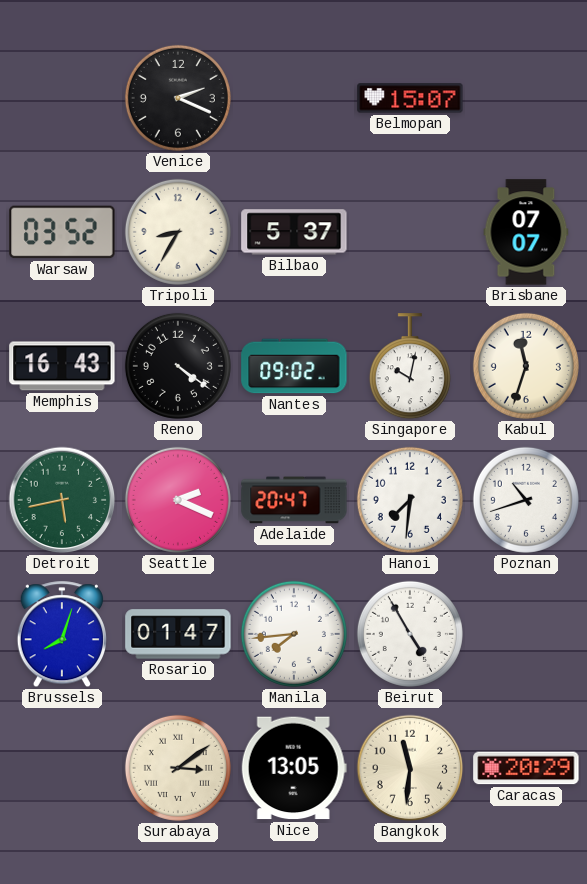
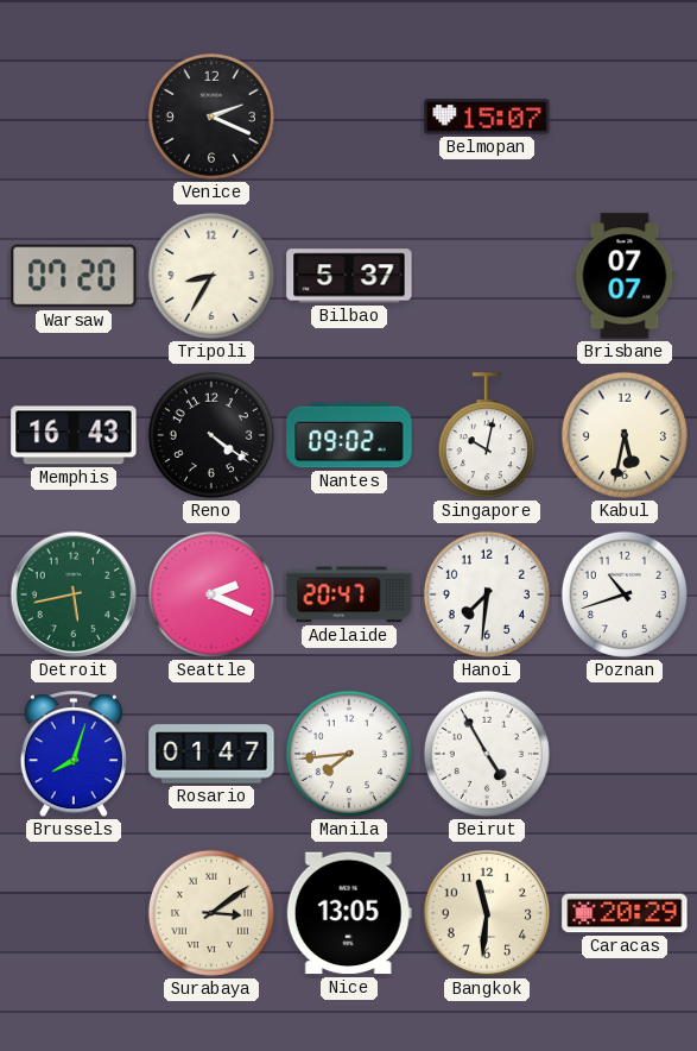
Warsaw: 03:52 -> 07:20
Kabul: 11:33 -> 5:32
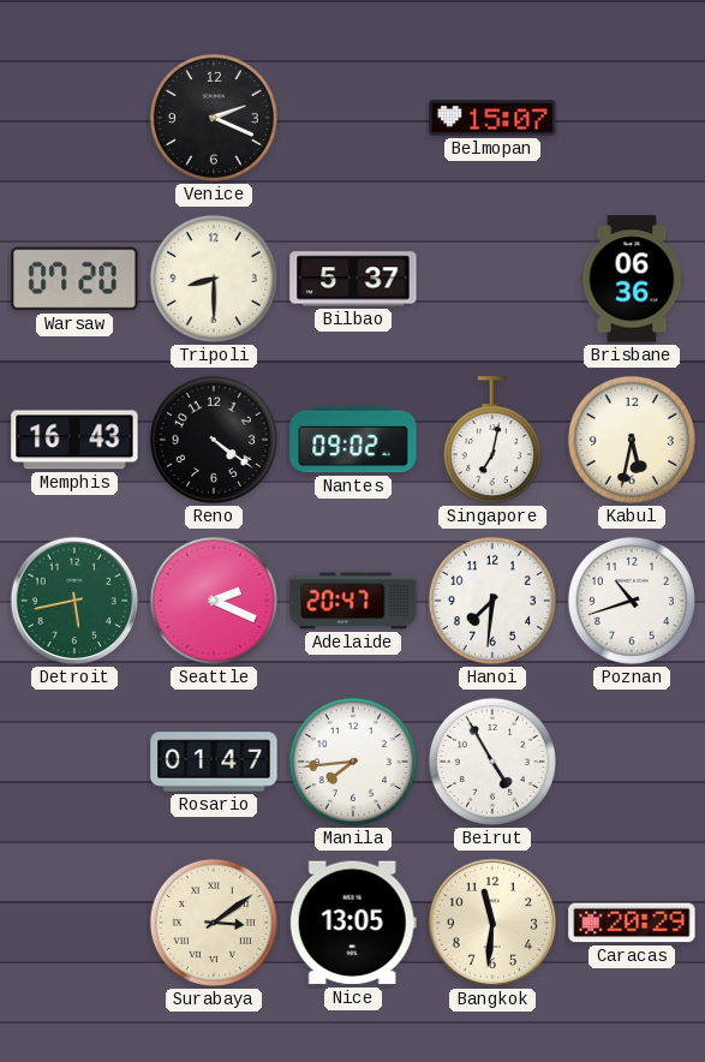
Tripoli: 8:35 -> 8:30
Brisbane: 07:07 -> 06:36
Singapore: 10:02 -> 7:02
Brussels: 8:03 -> none
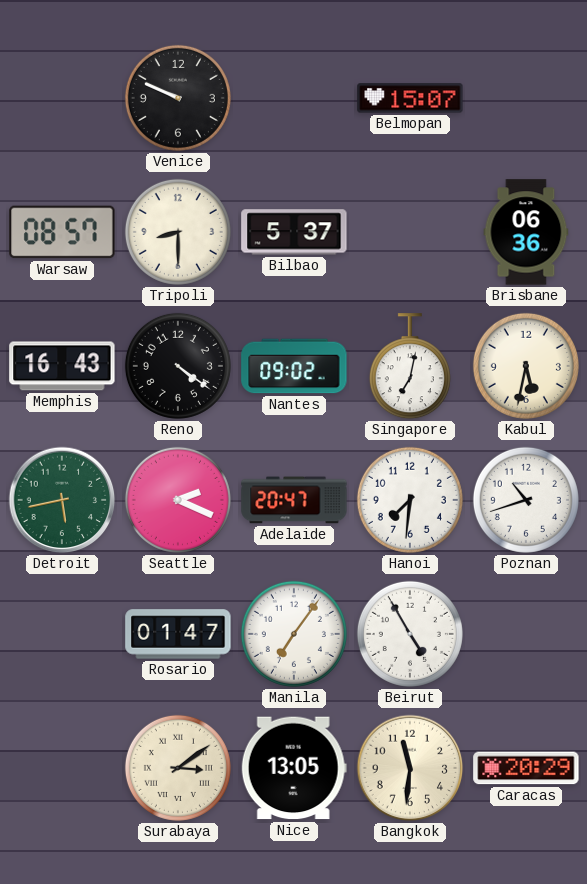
Venice: 2:19 -> 9:49
Warsaw: 07:20 -> 08:57
Manila: 7:44 -> 7:06
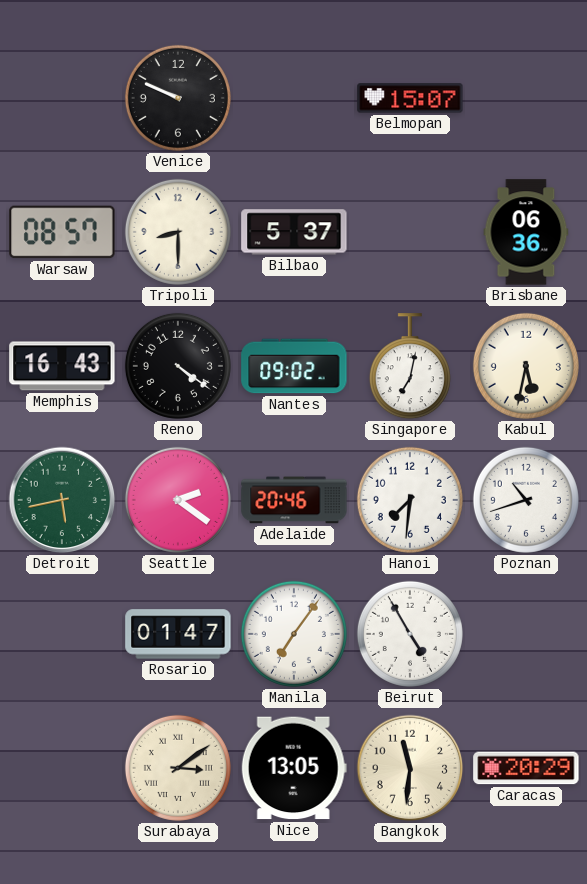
Seattle: 2:19 -> 2:21
Adelaide: 20:47 -> 20:46
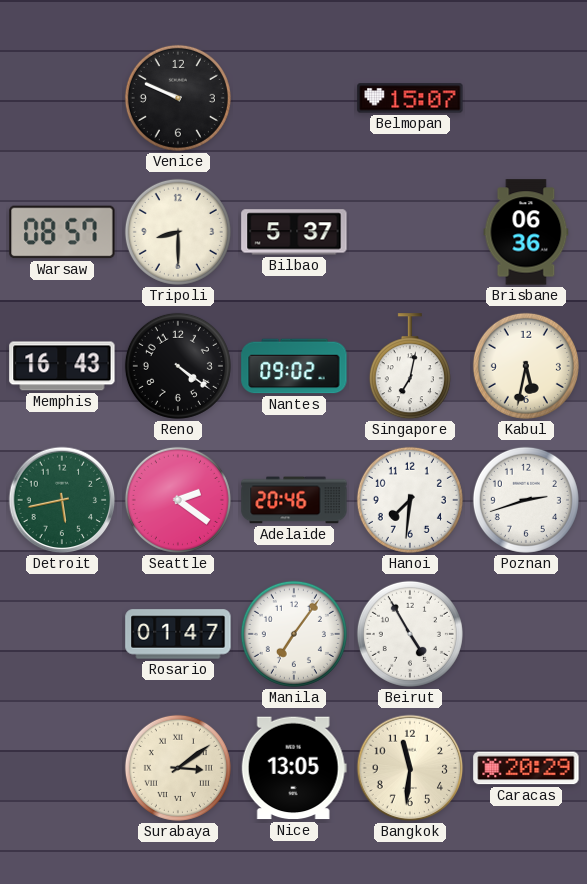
Poznan: 10:42 -> 2:42
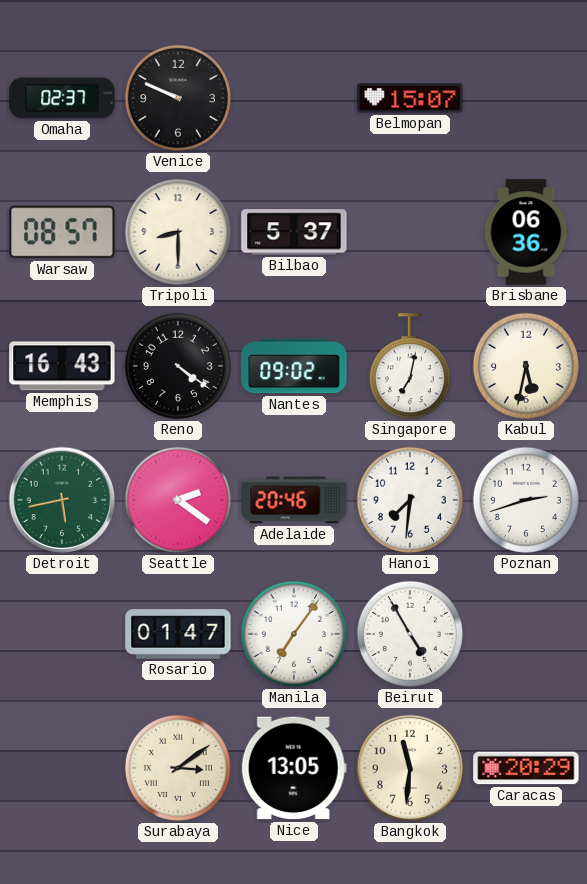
Omaha: none -> 02:37
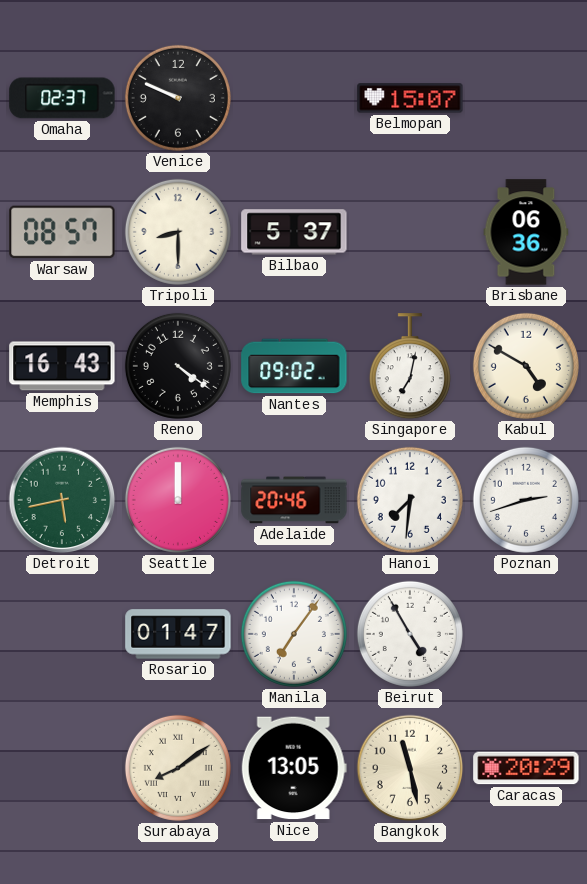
Kabul: 5:32 -> 4:50
Seattle: 2:21 -> 12:00
Surabaya: 3:09 -> 8:09
Bangkok: 11:31 -> 11:28
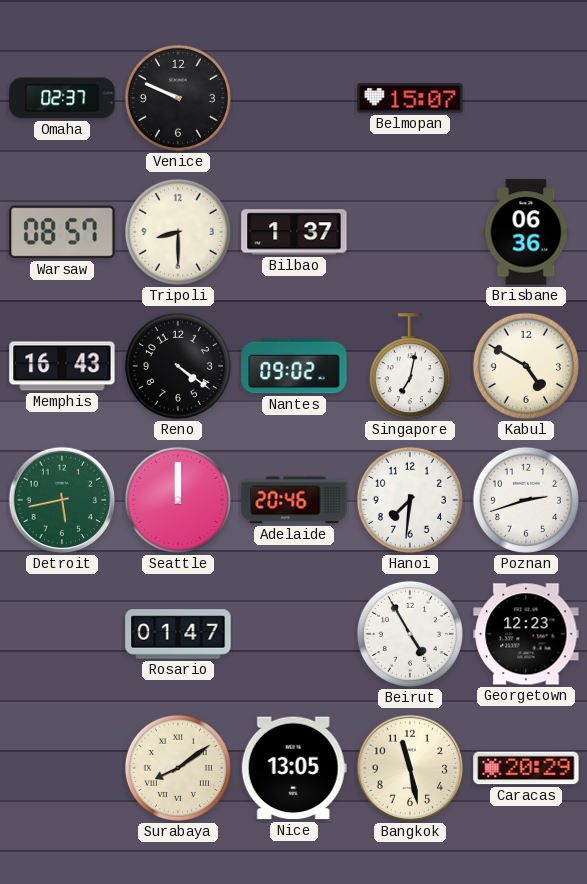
Bilbao: 5:37 -> 1:37
Manila: 7:06 -> none
Georgetown: none -> 12:23
